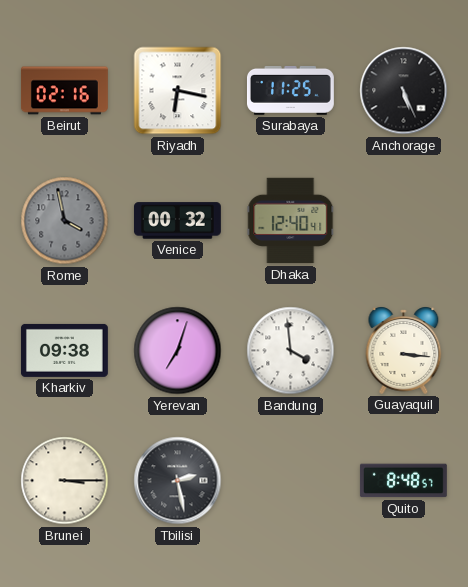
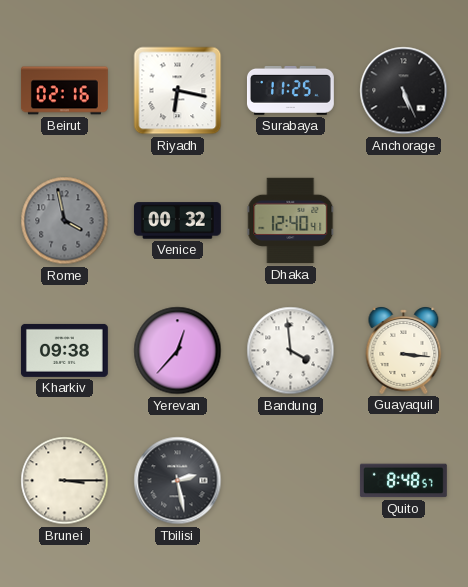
Yerevan: 7:03 -> 12:37
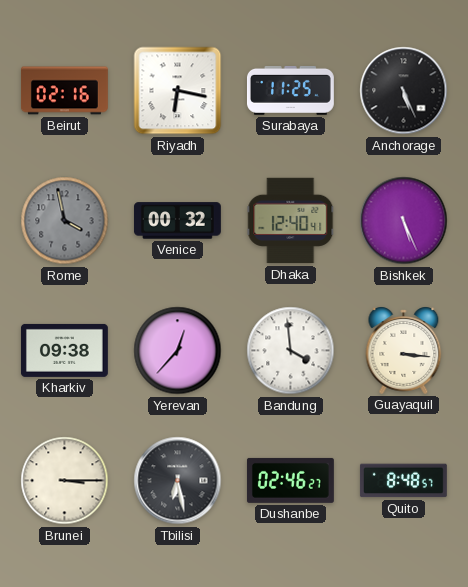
Bishkek: none -> 5:26
Tbilisi: 2:28 -> 6:28
Dushanbe: none -> 02:46
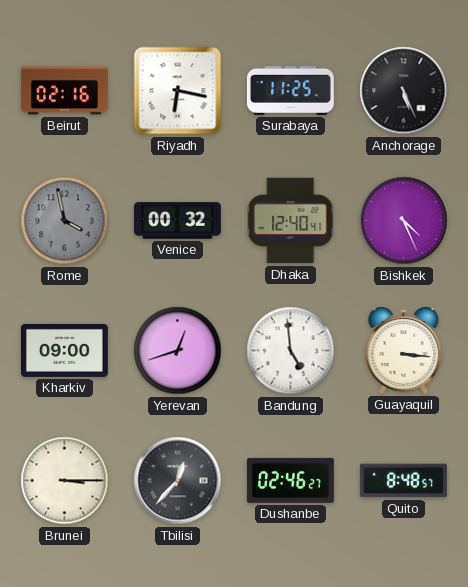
Bishkek: 5:26 -> 4:26
Kharkiv: 09:38 -> 09:00
Yerevan: 12:37 -> 12:42
Bandung: 3:59 -> 4:59
Tbilisi: 6:28 -> 12:37
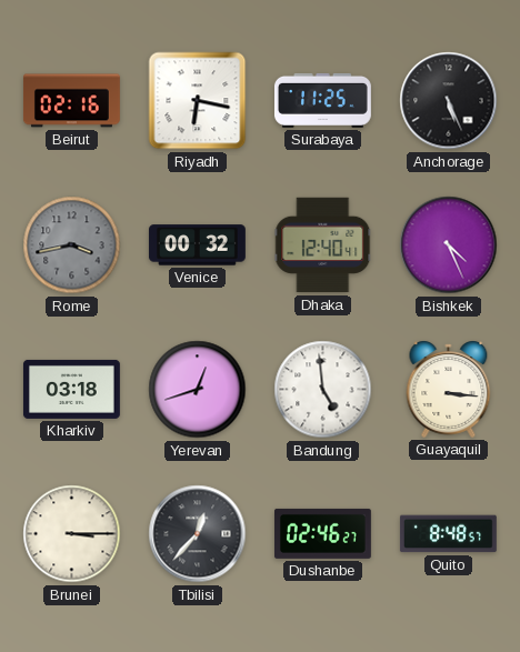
Rome: 3:58 -> 3:43
Kharkiv: 09:00 -> 03:18
